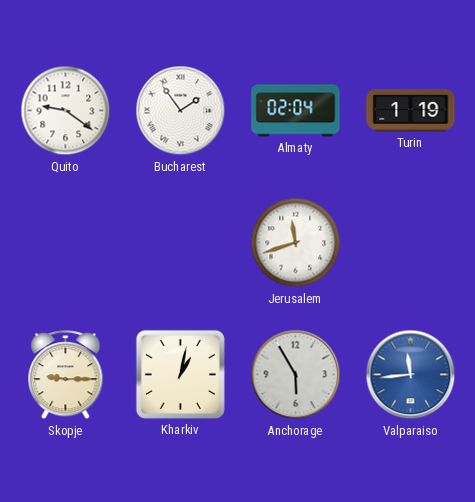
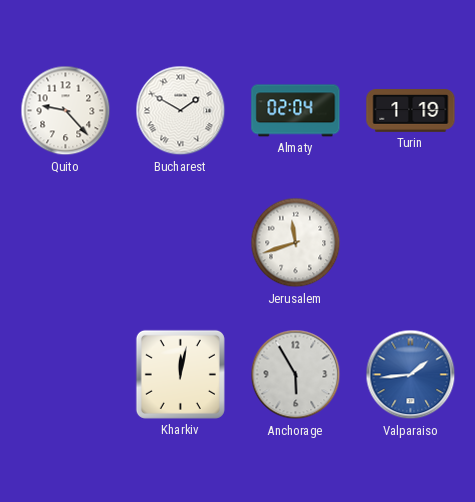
Quito: 9:21 -> 9:23
Bucharest: 1:54 -> 1:50
Skopje: 9:15 -> none
Kharkiv: 1:02 -> 12:02
Valparaiso: 11:44 -> 1:44
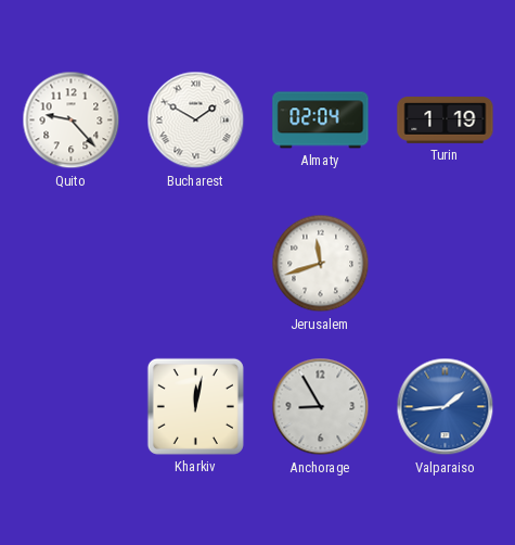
Anchorage: 5:55 -> 8:55
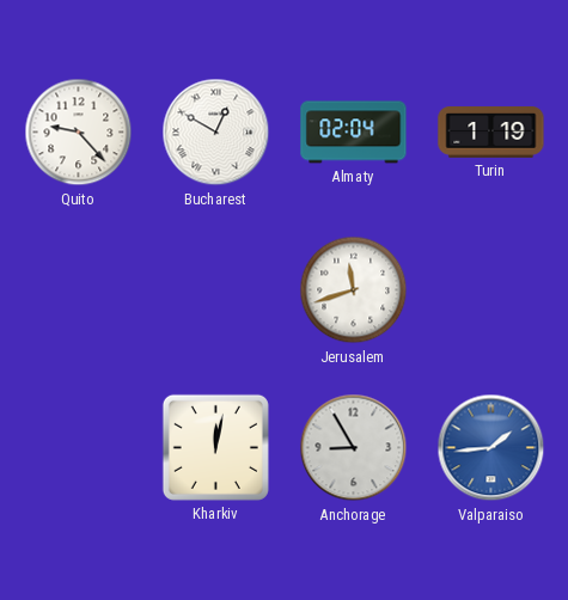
Bucharest: 1:50 -> 12:50
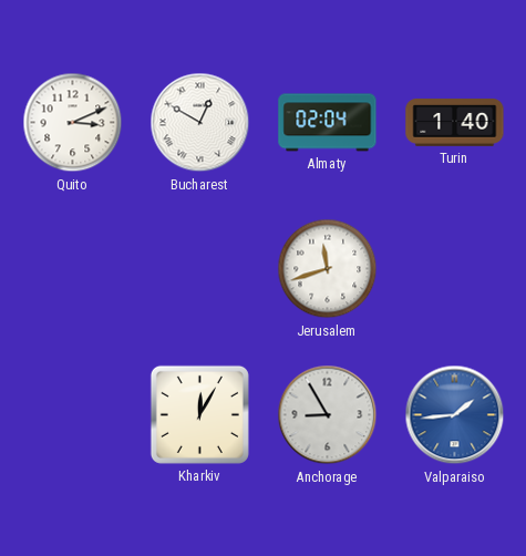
Quito: 9:23 -> 3:11
Turin: 1:19 -> 1:40
Kharkiv: 12:02 -> 12:05
